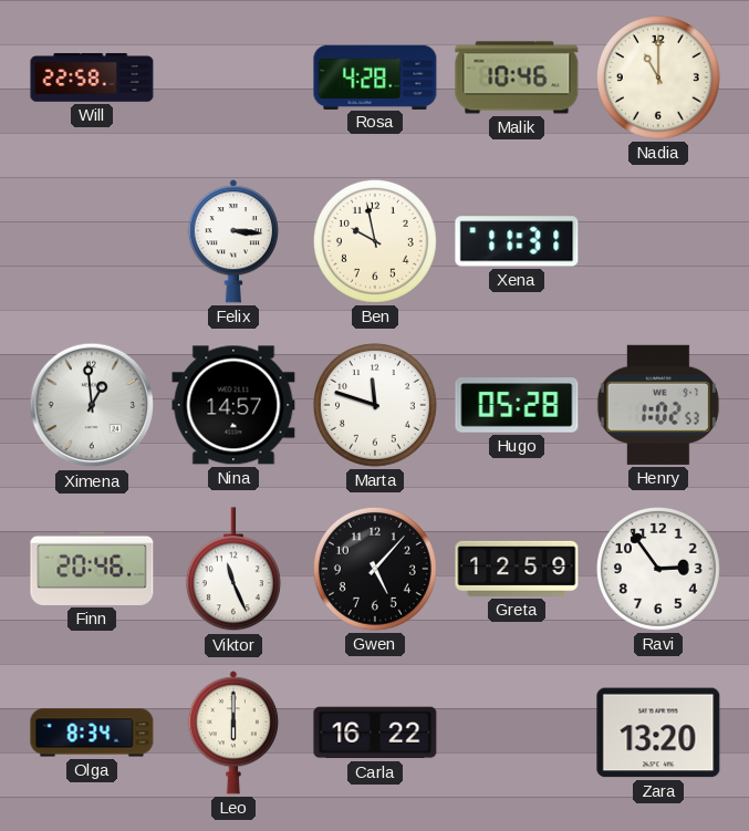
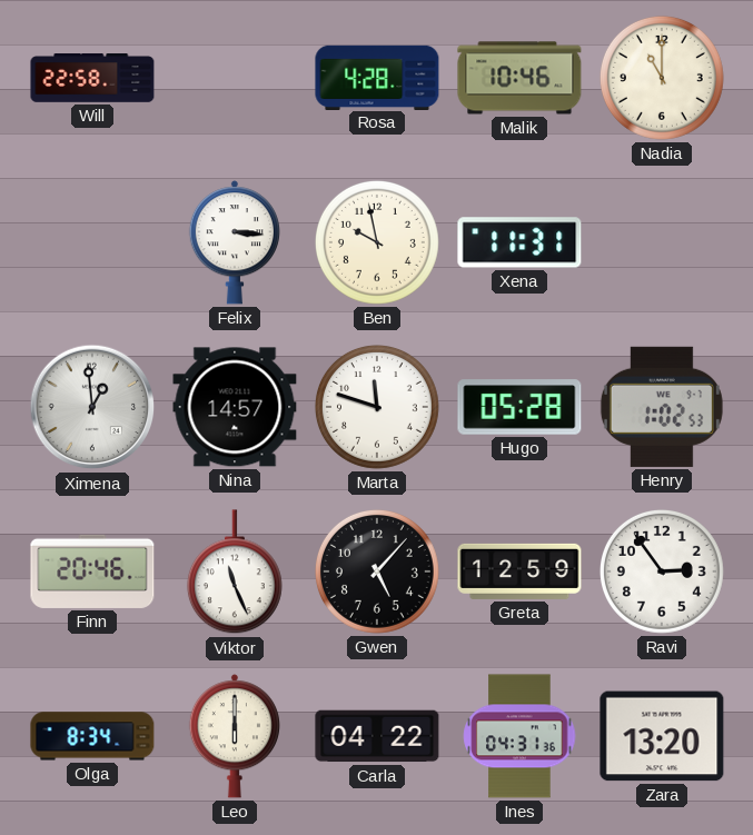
Carla: 16:22 -> 04:22
Ines: none -> 04:31
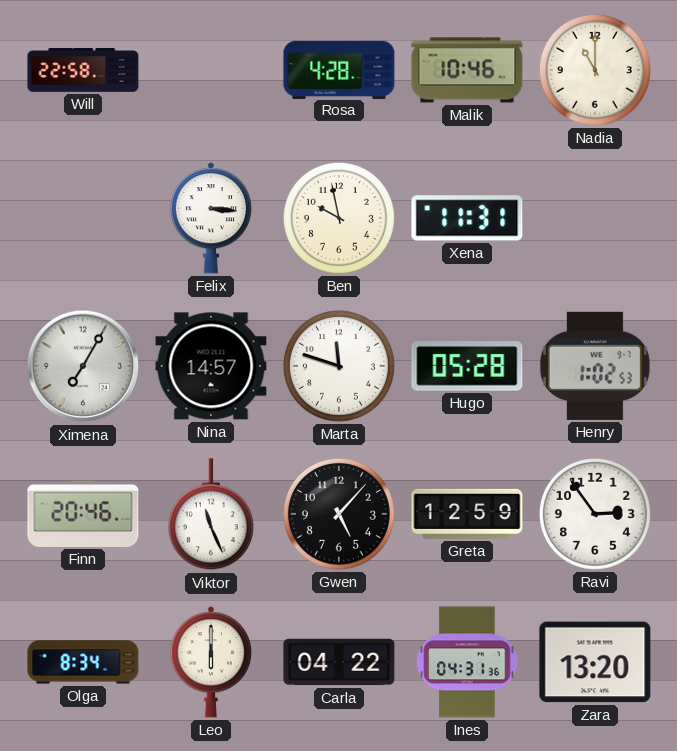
Ximena: 12:59 -> 7:05
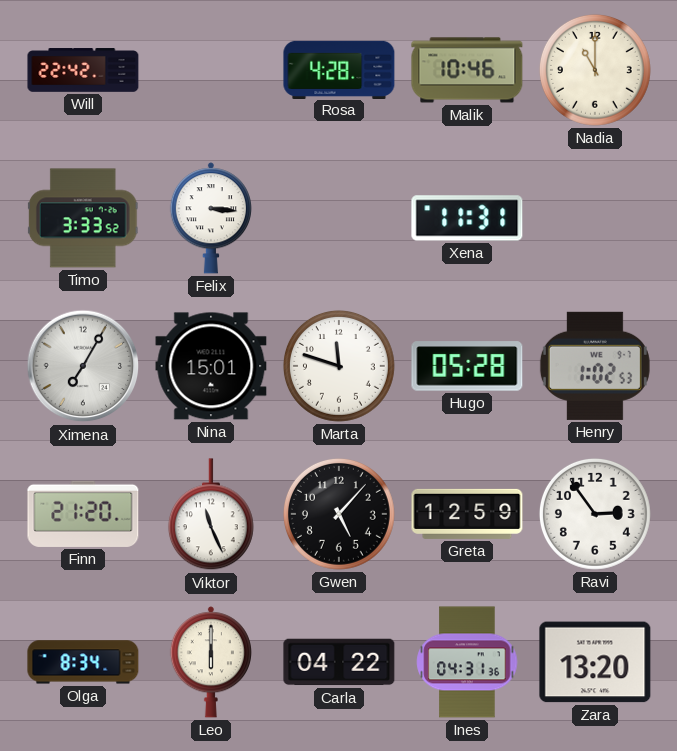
Will: 22:58 -> 22:42
Timo: none -> 3:33
Ben: 9:58 -> none
Nina: 14:57 -> 15:01
Finn: 20:46 -> 21:20
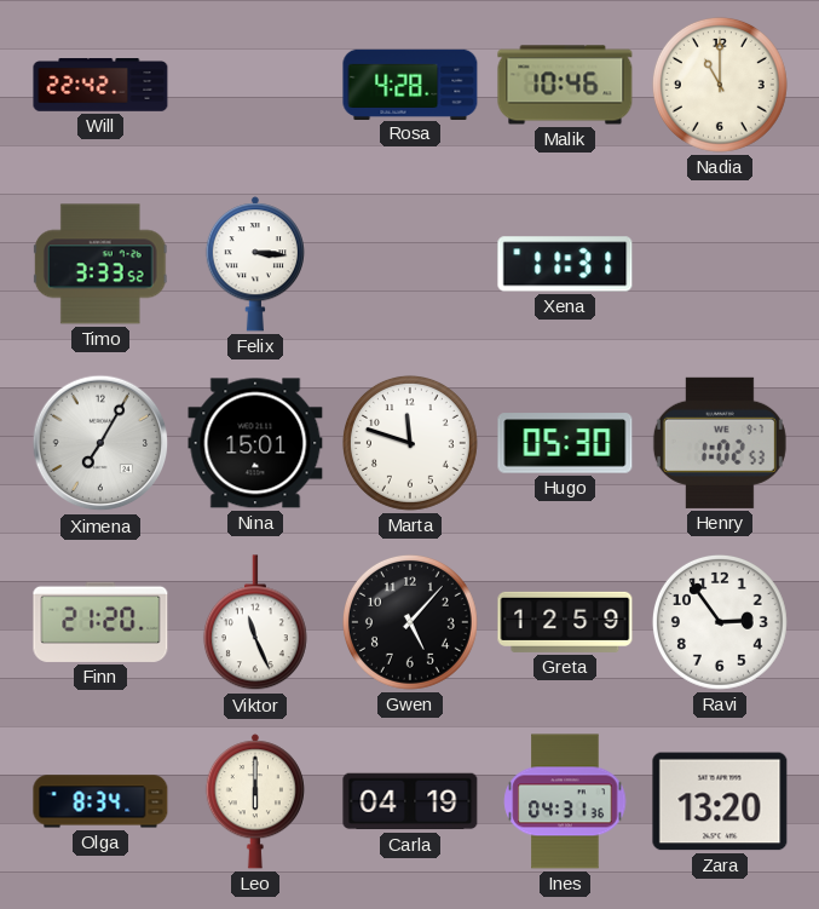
Hugo: 05:28 -> 05:30
Carla: 04:22 -> 04:19
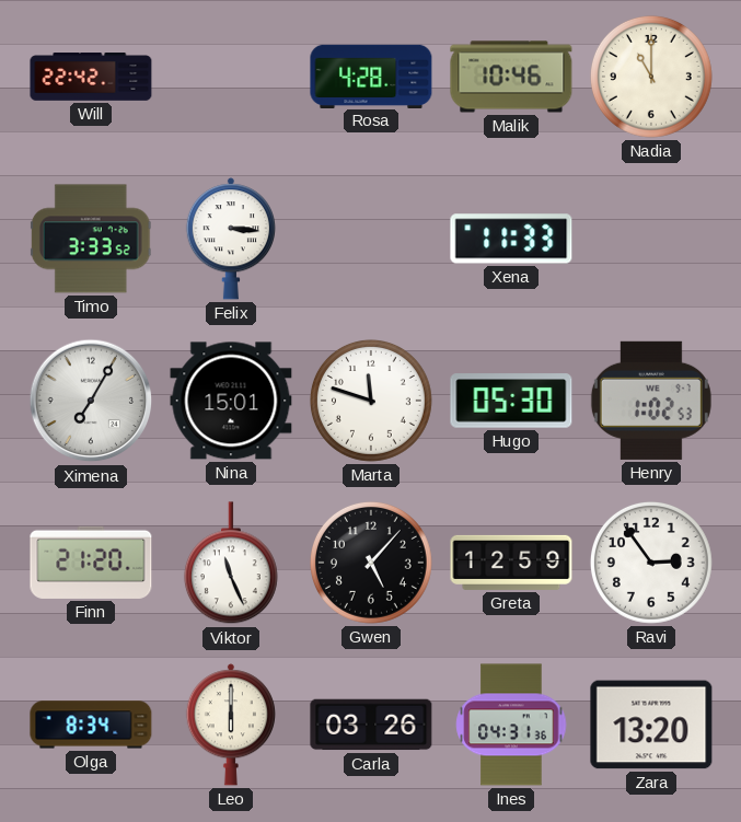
Xena: 11:31 -> 11:33
Carla: 04:19 -> 03:26
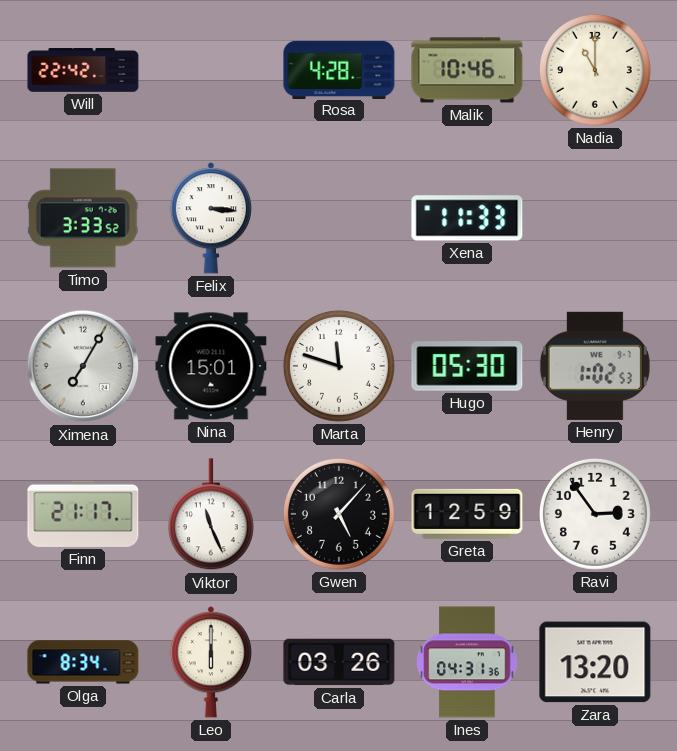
Finn: 21:20 -> 21:17
